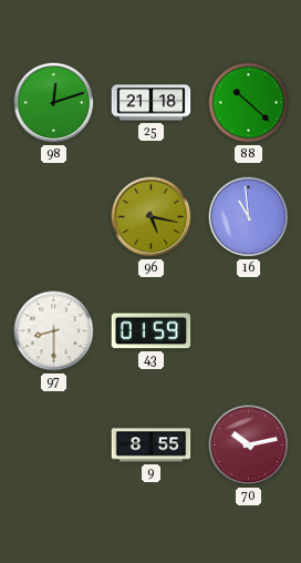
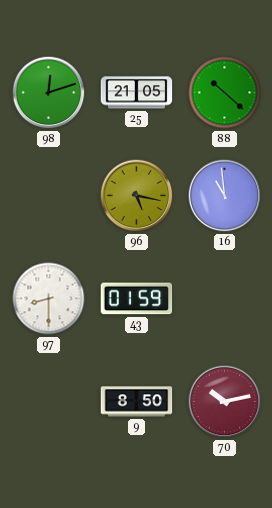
25: 21:18 -> 21:05
9: 8:55 -> 8:50
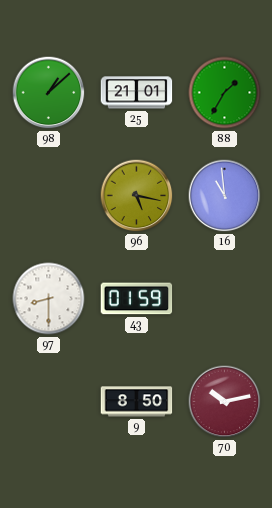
98: 12:12 -> 1:08
25: 21:05 -> 21:01
88: 10:22 -> 1:35
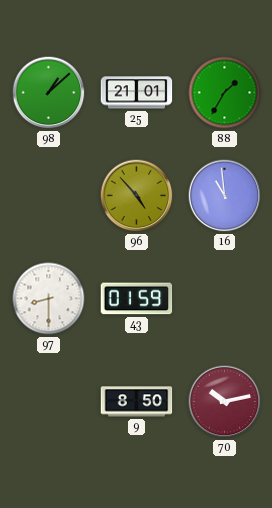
96: 5:17 -> 4:53
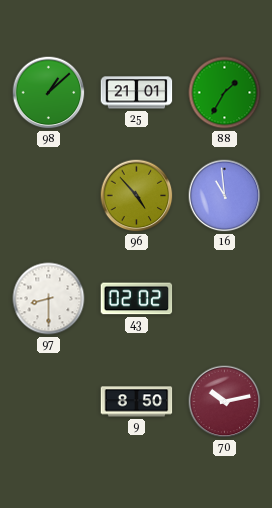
43: 01:59 -> 02:02
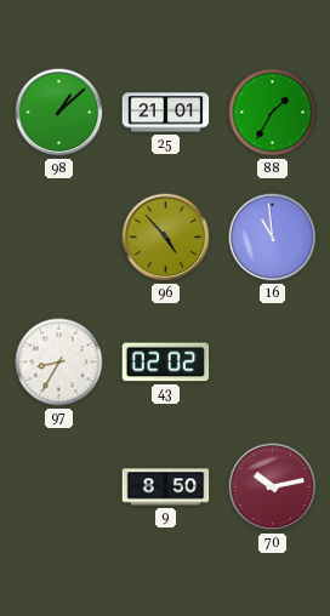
97: 8:30 -> 8:35
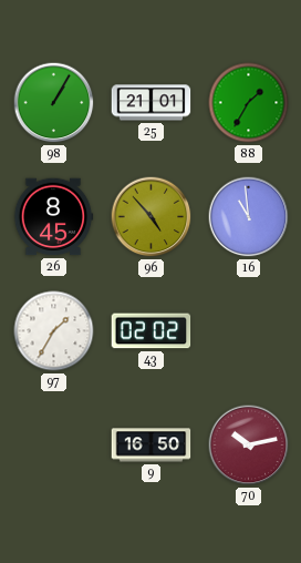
98: 1:08 -> 1:05
26: none -> 8:45
97: 8:35 -> 1:35
9: 8:50 -> 16:50
